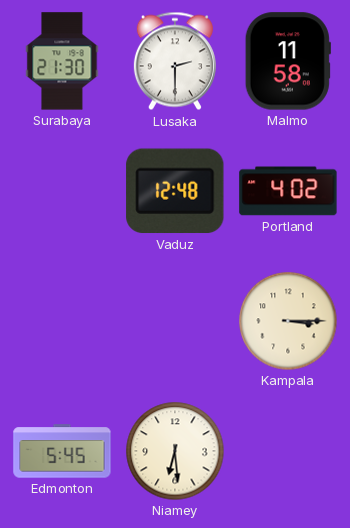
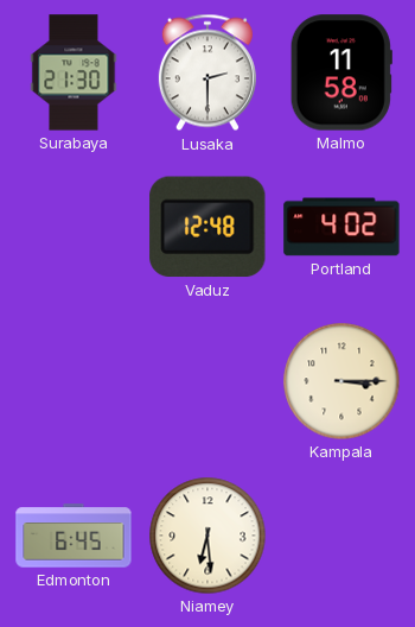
Edmonton: 5:45 -> 6:45
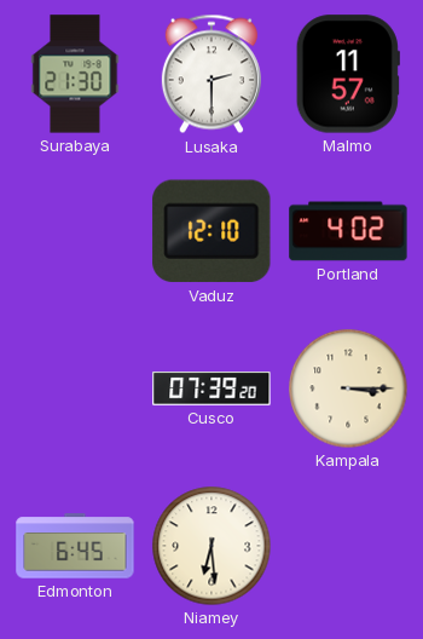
Malmo: 11:58 -> 11:57
Vaduz: 12:48 -> 12:10
Cusco: none -> 07:39
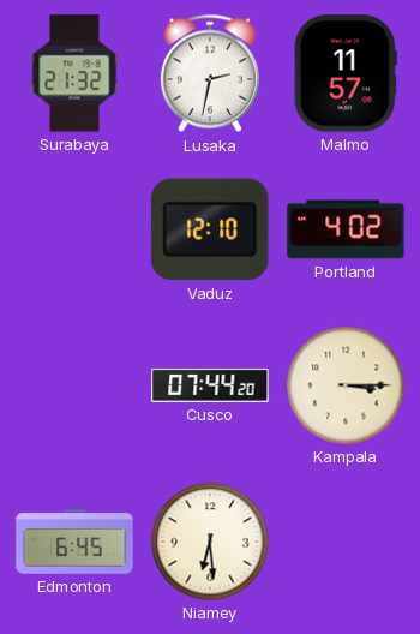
Surabaya: 21:30 -> 21:32
Lusaka: 2:30 -> 2:32
Cusco: 07:39 -> 07:44
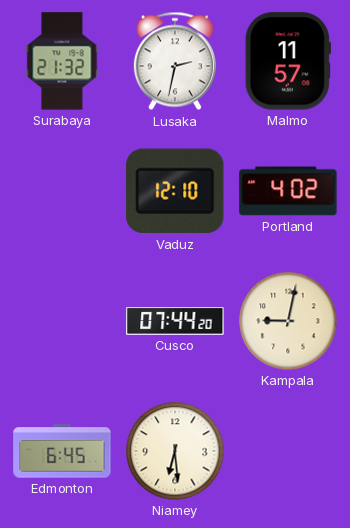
Kampala: 3:15 -> 9:02
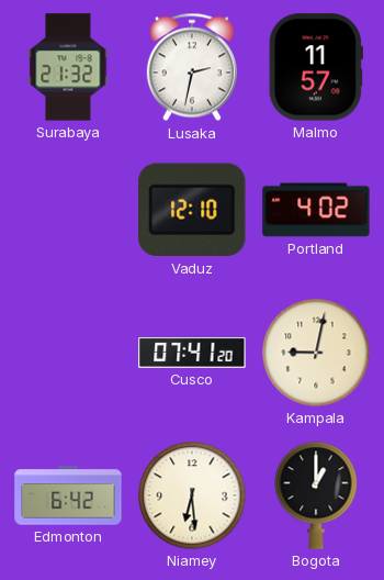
Cusco: 07:44 -> 07:41
Edmonton: 6:45 -> 6:42
Bogota: none -> 1:00
